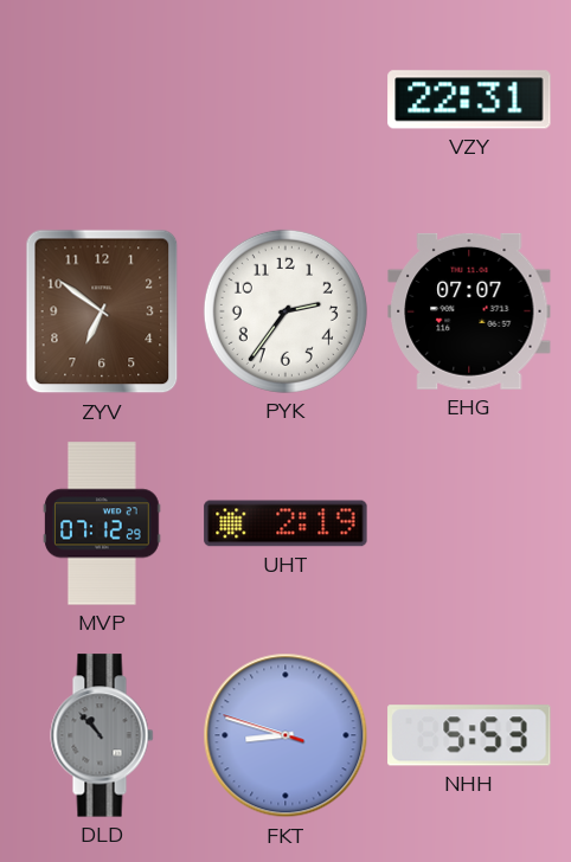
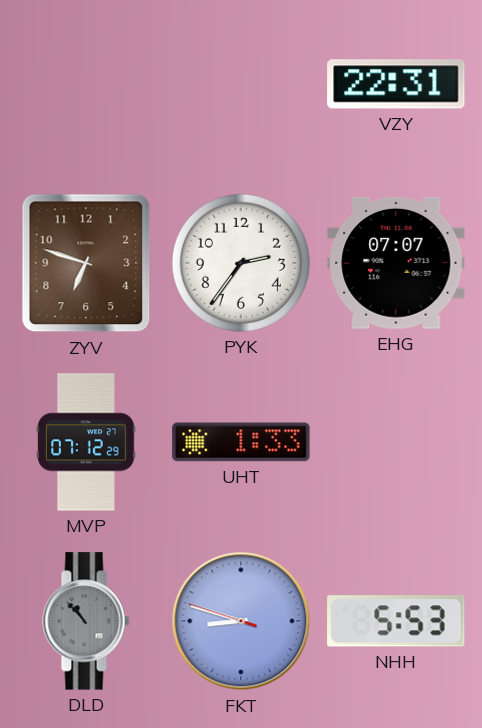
ZYV: 6:51 -> 6:48
UHT: 2:19 -> 1:33
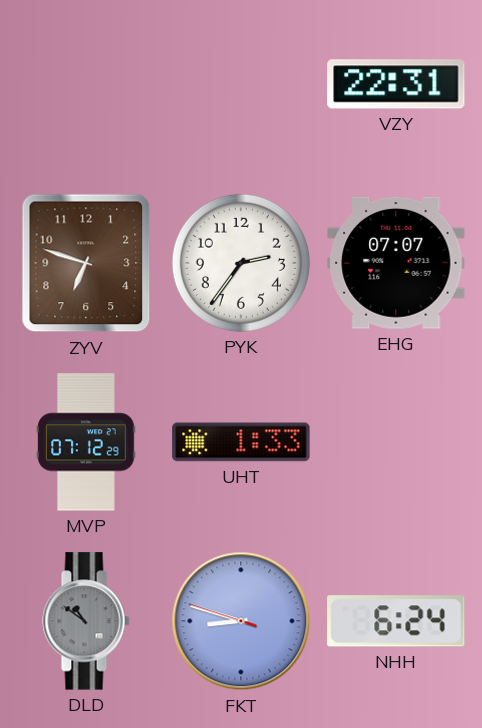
DLD: 10:53 -> 10:51
NHH: 5:53 -> 6:24
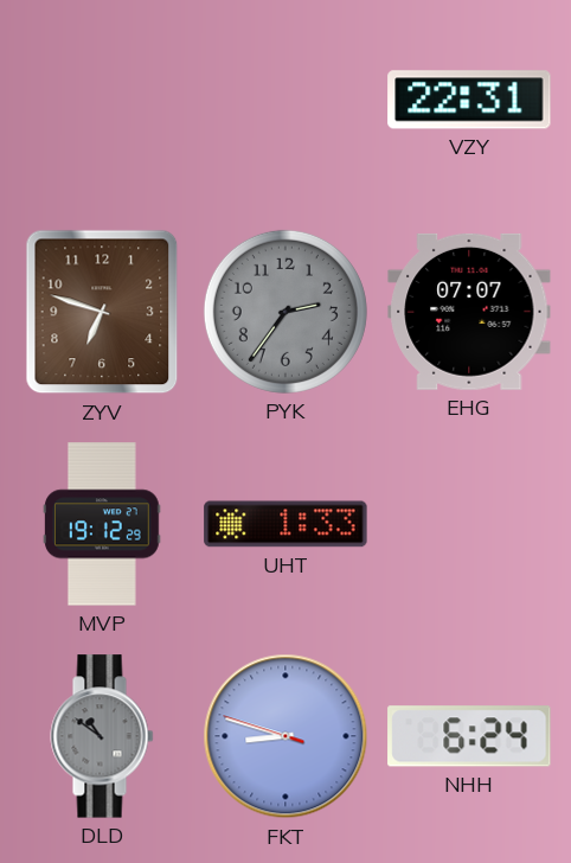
PYK dial: white -> grey
MVP: 07:12 -> 19:12
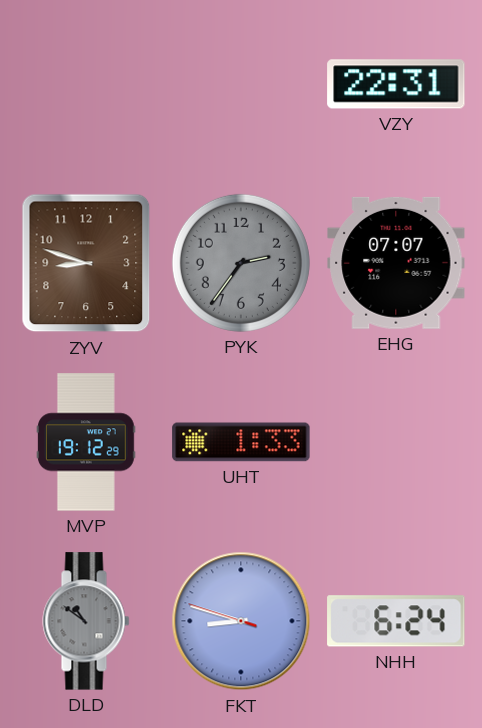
ZYV: 6:48 -> 8:48
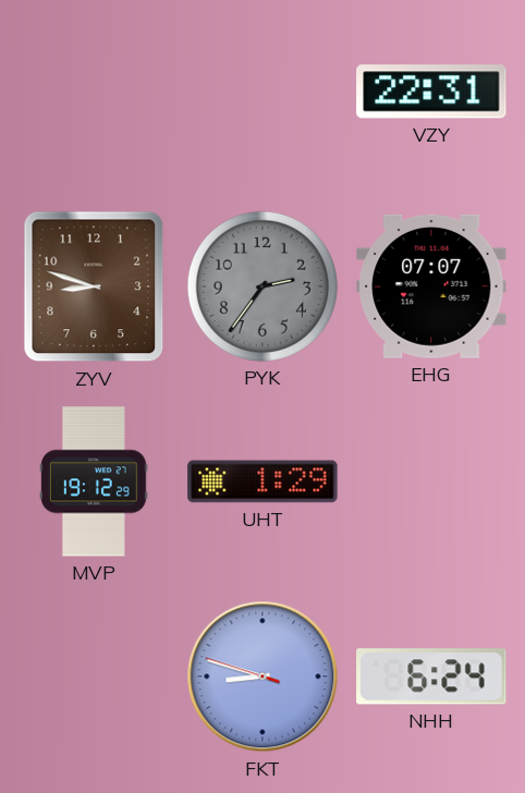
UHT: 1:33 -> 1:29
DLD: 10:51 -> none
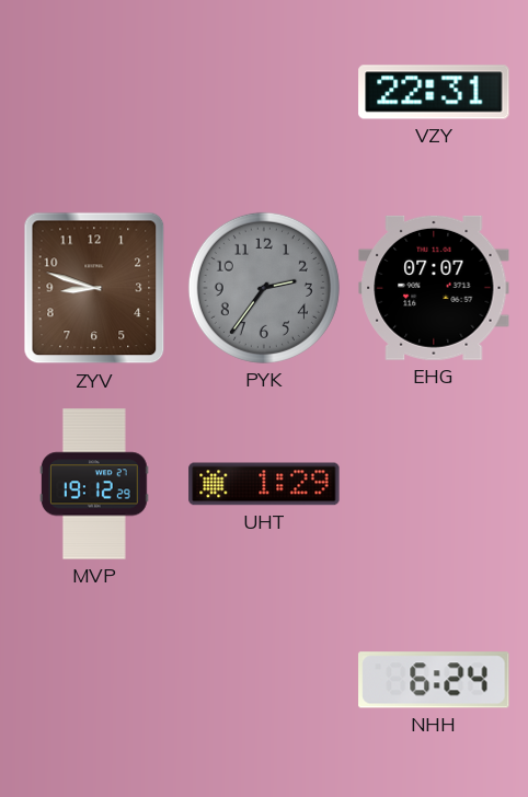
FKT: 8:47 -> none
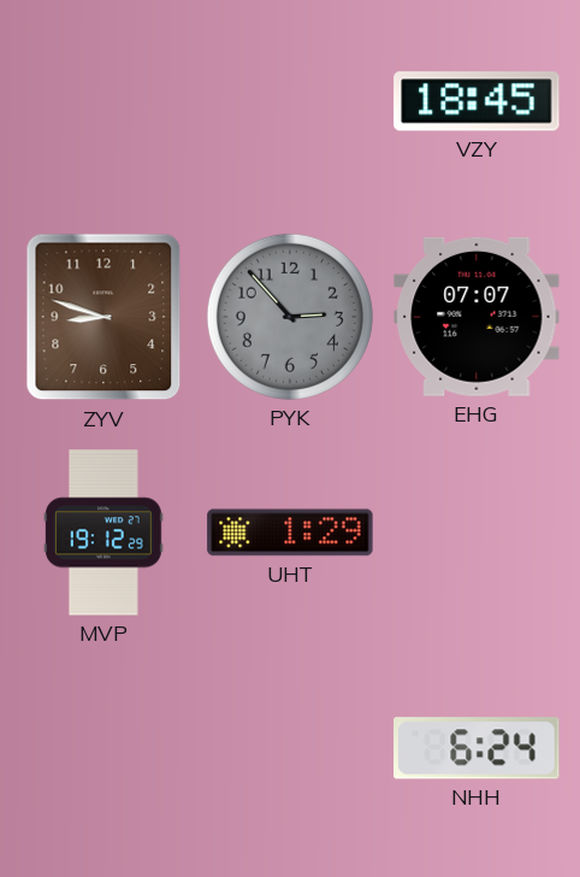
VZY: 22:31 -> 18:45
PYK: 2:36 -> 2:53
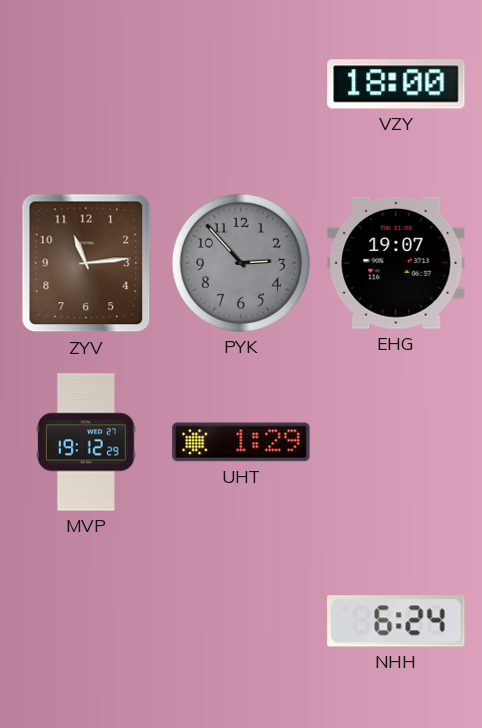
VZY: 18:45 -> 18:00
ZYV: 8:48 -> 11:14
EHG: 07:07 -> 19:07
